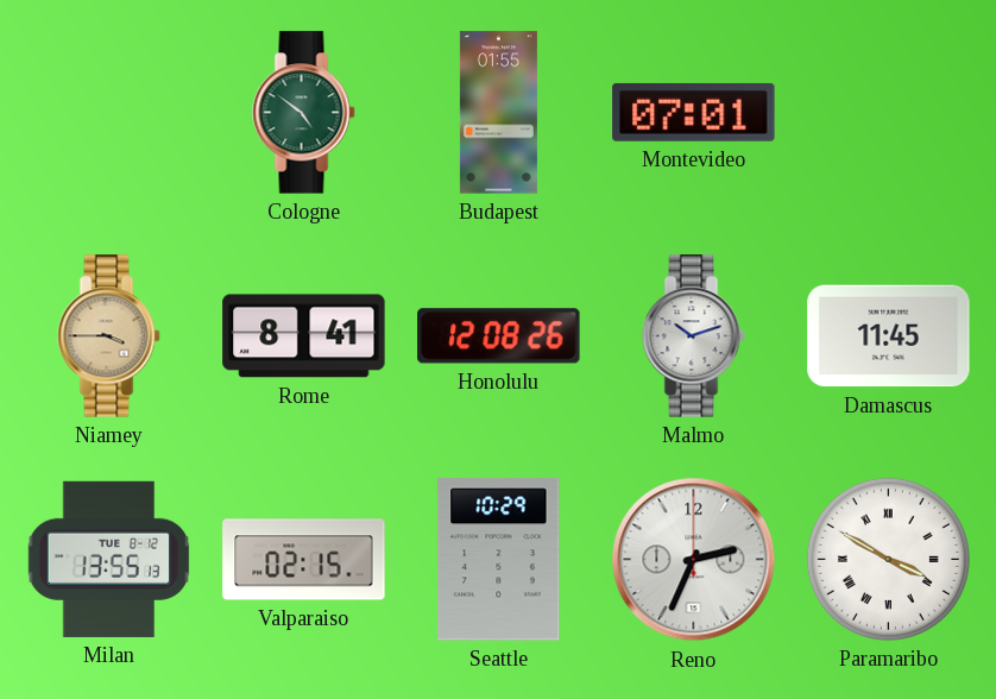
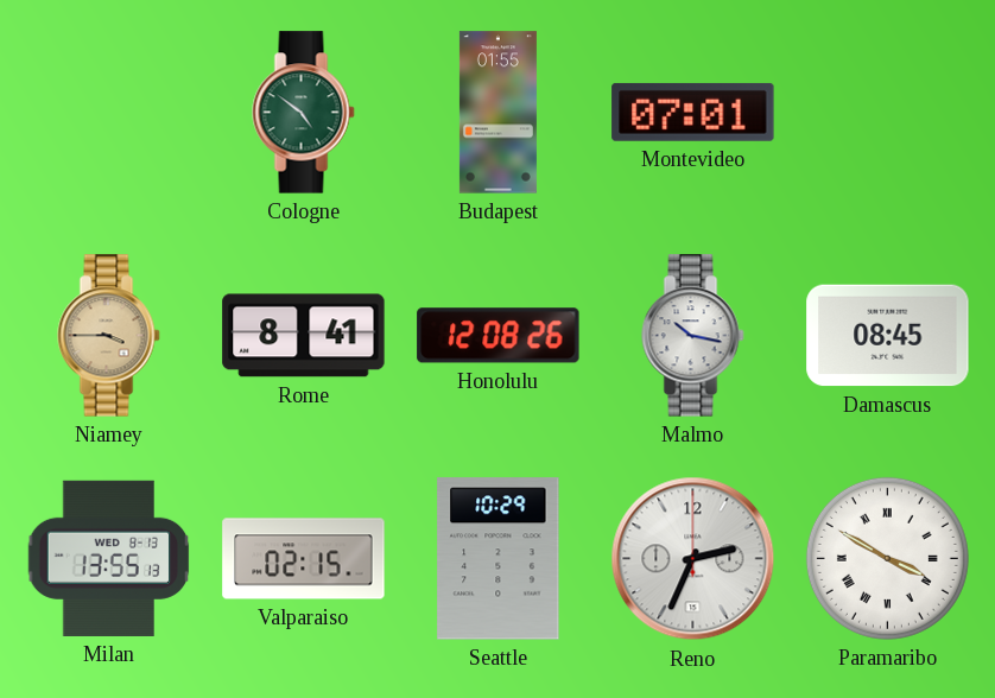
Malmo: 10:12 -> 10:17
Damascus: 11:45 -> 08:45
Milan date: TUE 8-12 -> WED 8-13
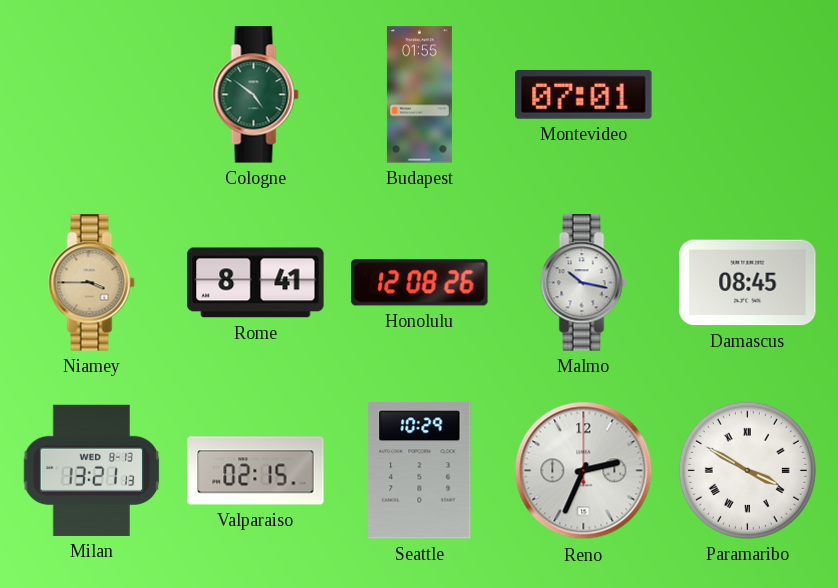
Milan: 13:55 -> 13:21
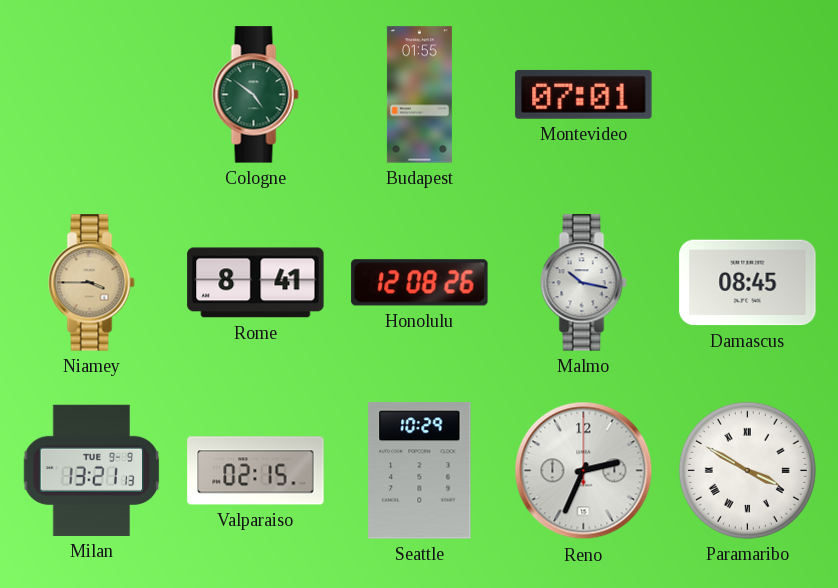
Milan date: WED 8-13 -> TUE 9-9
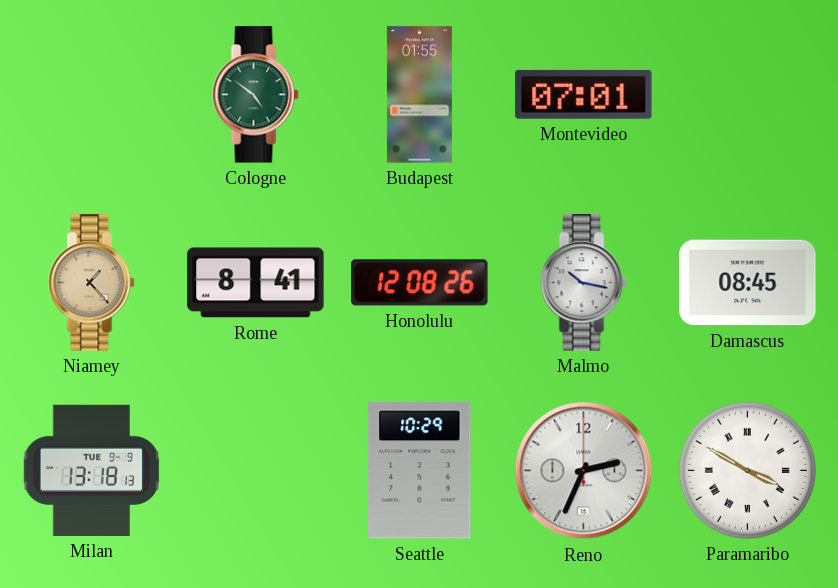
Niamey: 3:45 -> 1:23
Milan: 13:21 -> 13:18
Valparaiso: 02:15 -> none
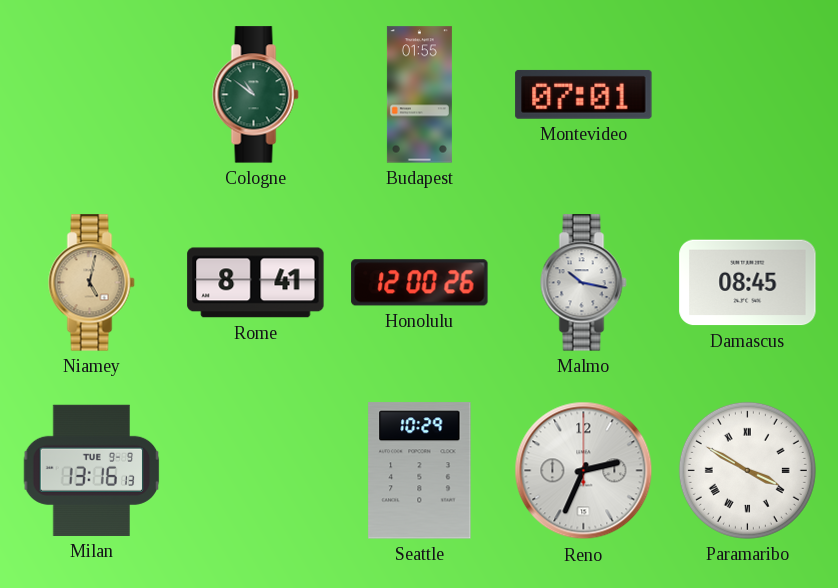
Cologne: 4:51 -> 10:51
Niamey: 1:23 -> 5:02
Honolulu: 12:08 -> 12:00
Milan: 13:18 -> 13:16
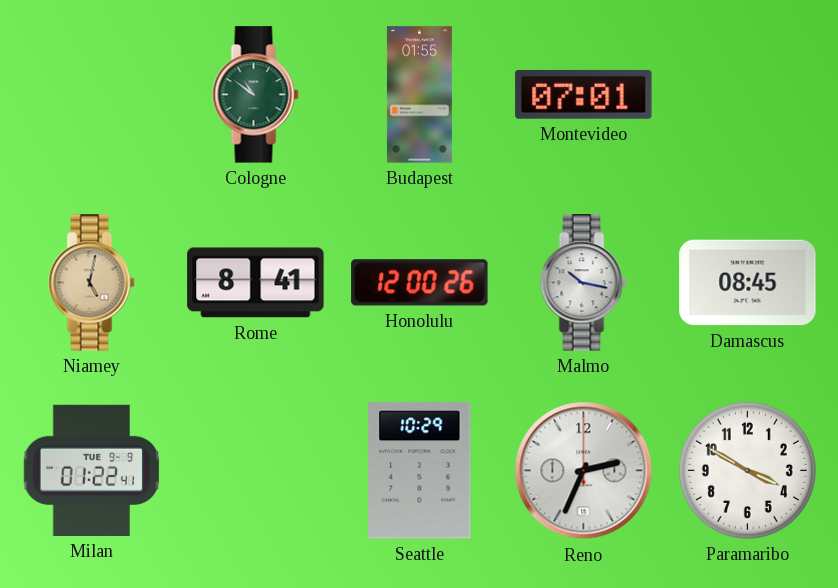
Milan: 13:16 -> 01:22
Paramaribo numerals: Roman -> Arabic
